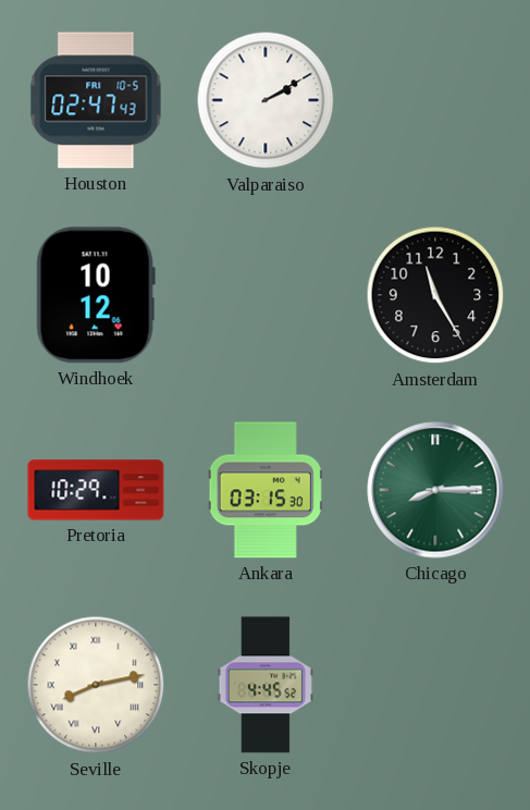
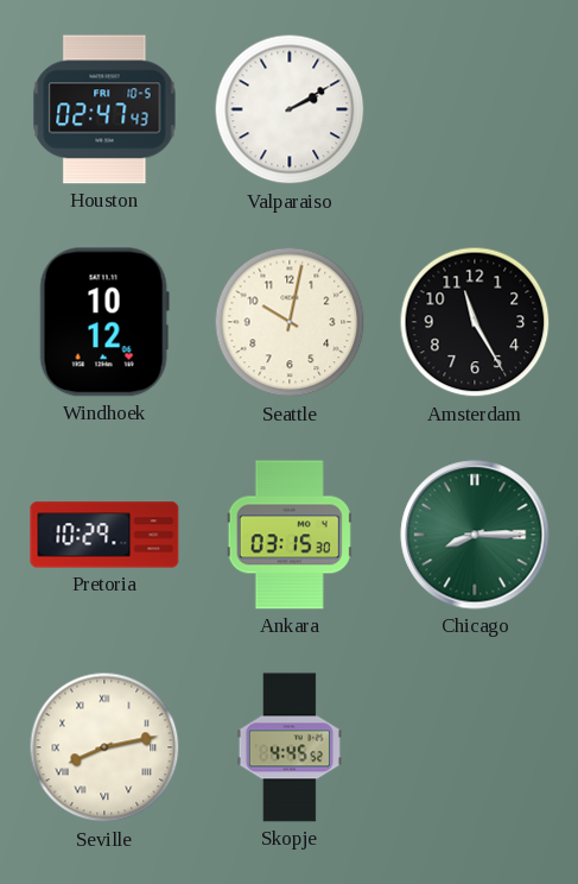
Seattle: none -> 10:02
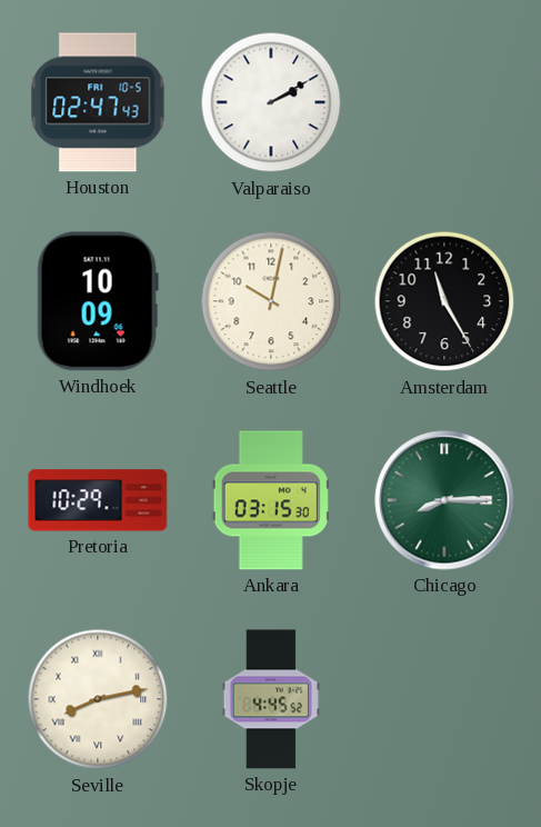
Windhoek: 10:12 -> 10:09
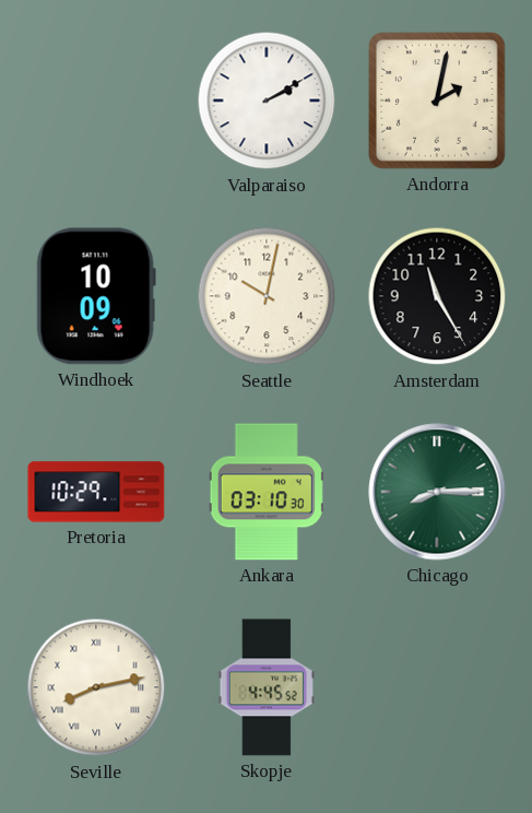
Houston: 02:47 -> none
Andorra: none -> 2:02
Ankara: 03:15 -> 03:10
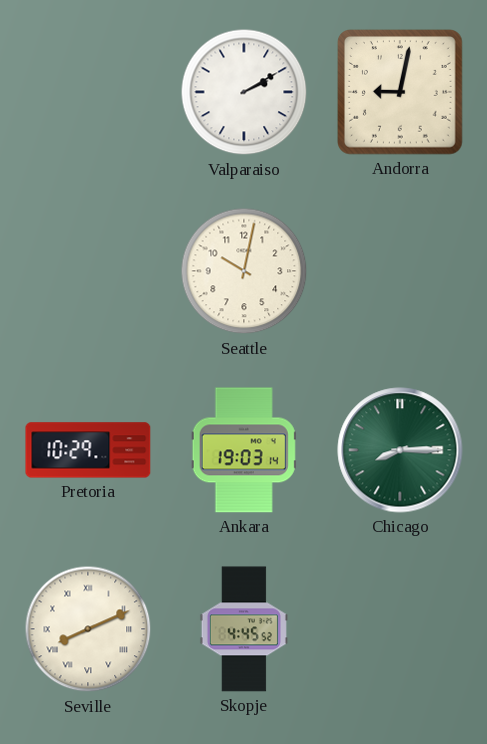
Andorra: 2:02 -> 9:02
Windhoek: 10:09 -> none
Amsterdam: 11:25 -> none
Ankara: 03:10 -> 19:03
Seville: 8:13 -> 8:11
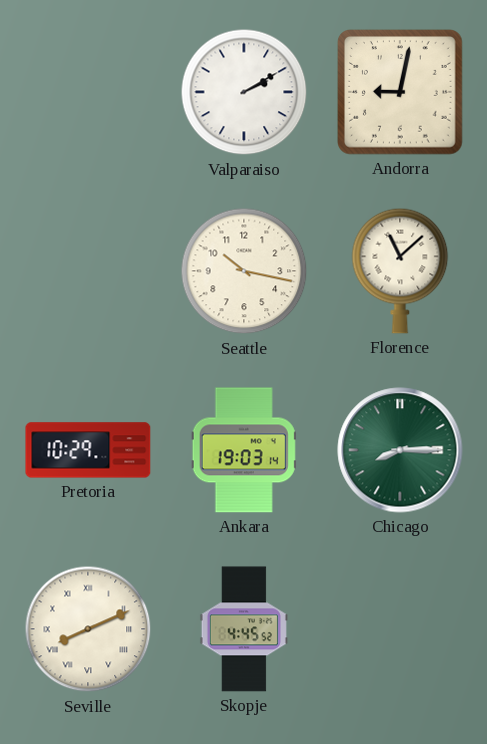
Seattle: 10:02 -> 10:17
Florence: none -> 11:08
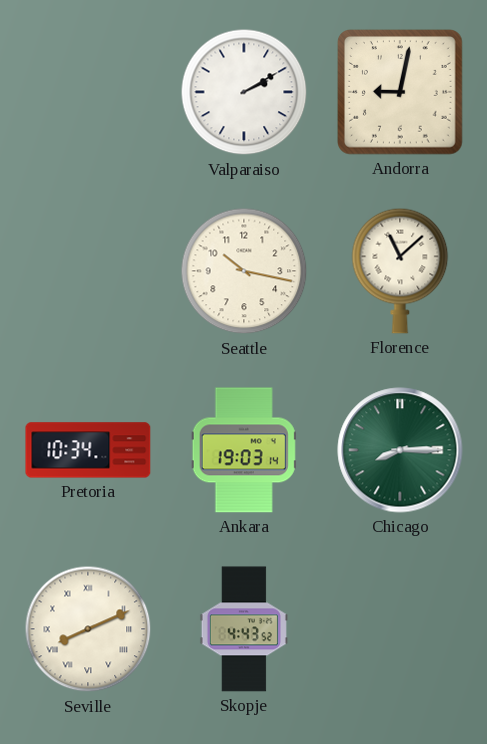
Pretoria: 10:29 -> 10:34
Skopje: 4:45 -> 4:43
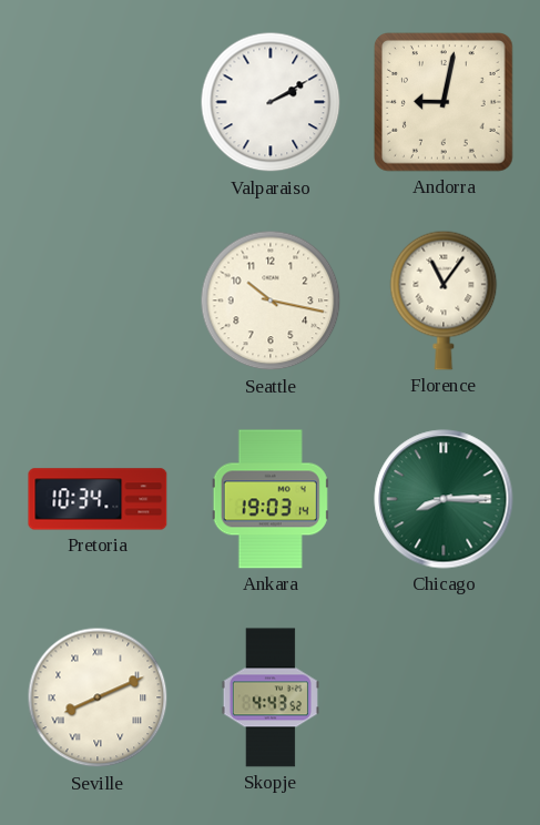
Florence: 11:08 -> 11:06
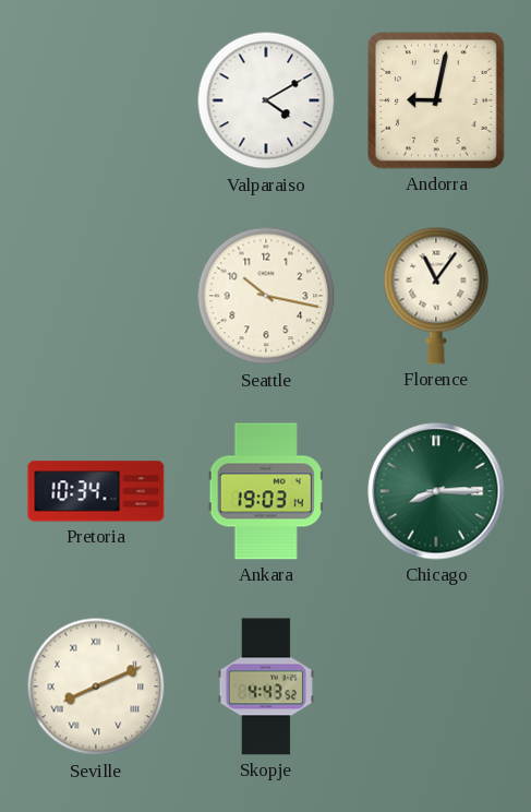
Valparaiso: 2:10 -> 4:10
